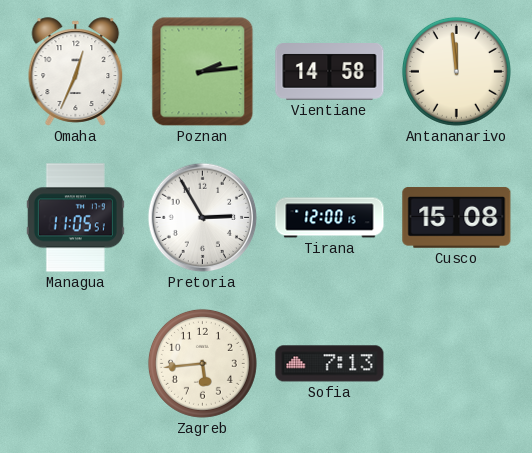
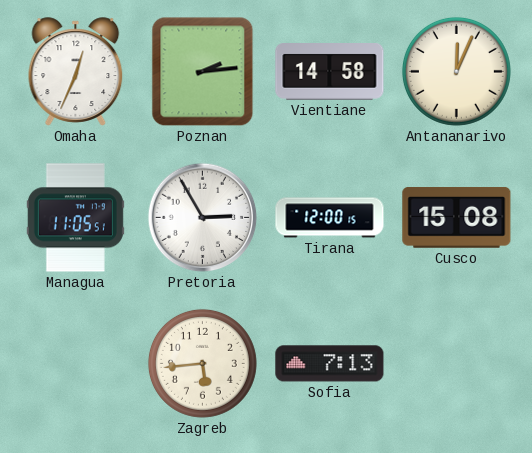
Antananarivo: 11:59 -> 12:04
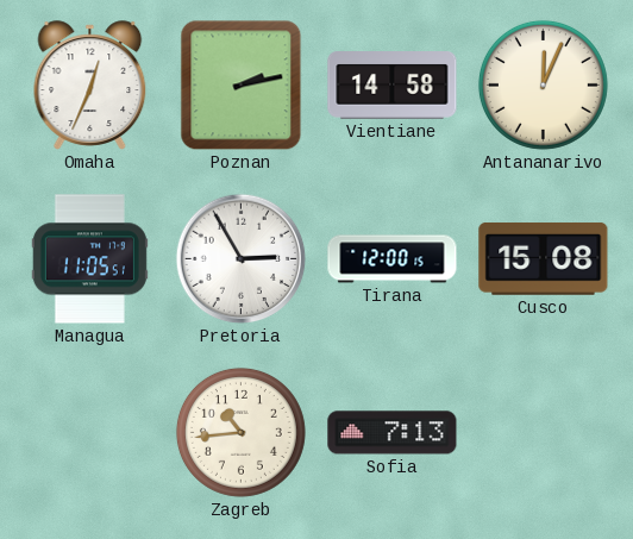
Poznan: 2:14 -> 2:13
Zagreb: 5:44 -> 10:44
